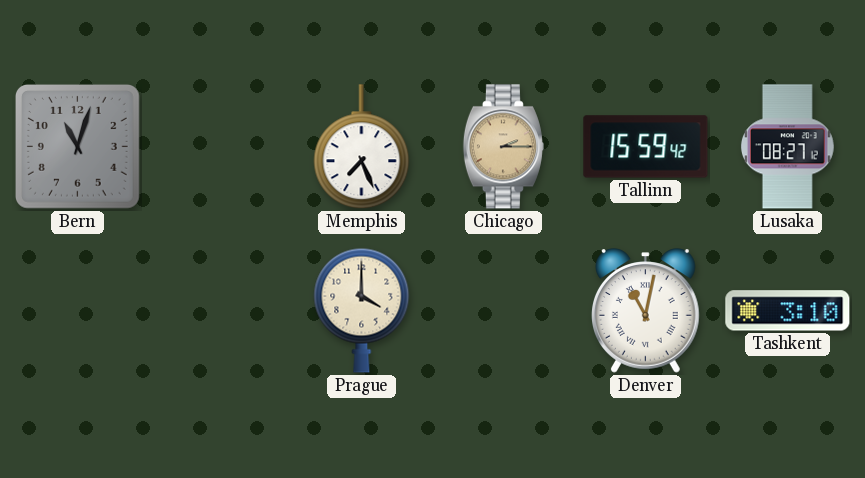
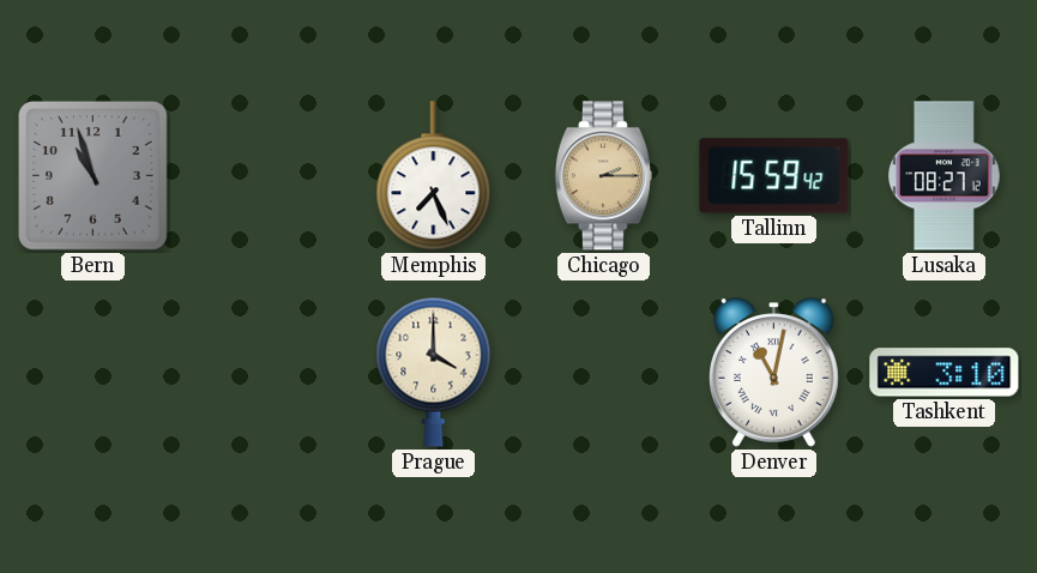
Bern: 11:03 -> 10:57
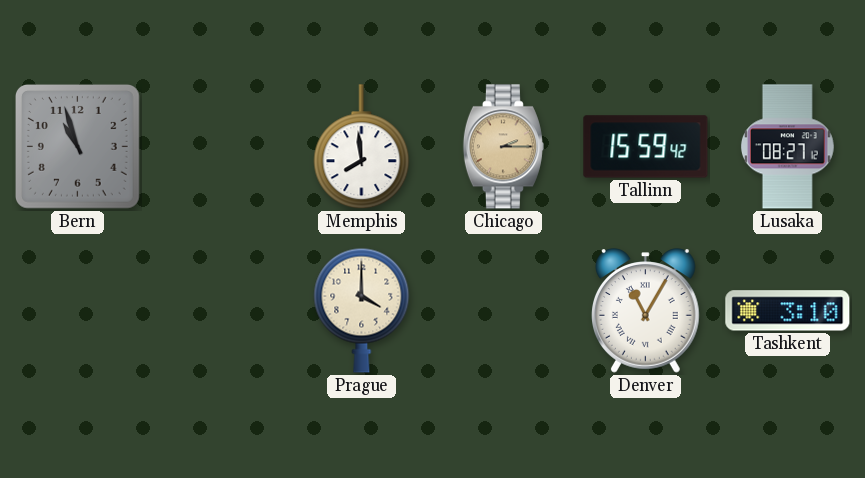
Memphis: 7:26 -> 7:59
Denver: 11:02 -> 11:05
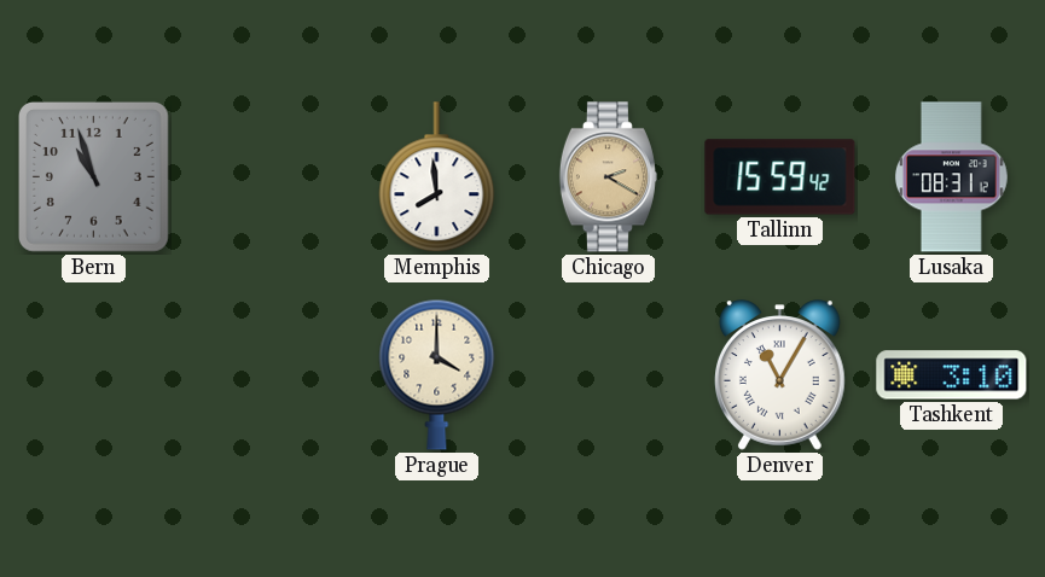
Chicago: 2:15 -> 2:20
Lusaka: 08:27 -> 08:31
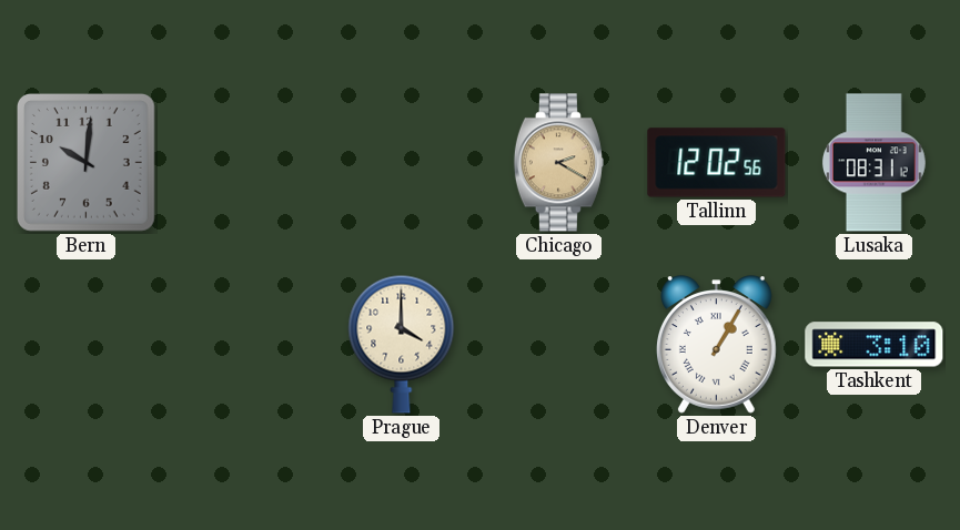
Bern: 10:57 -> 10:01
Memphis: 7:59 -> none
Tallinn: 15:59 -> 12:02
Denver: 11:05 -> 1:05
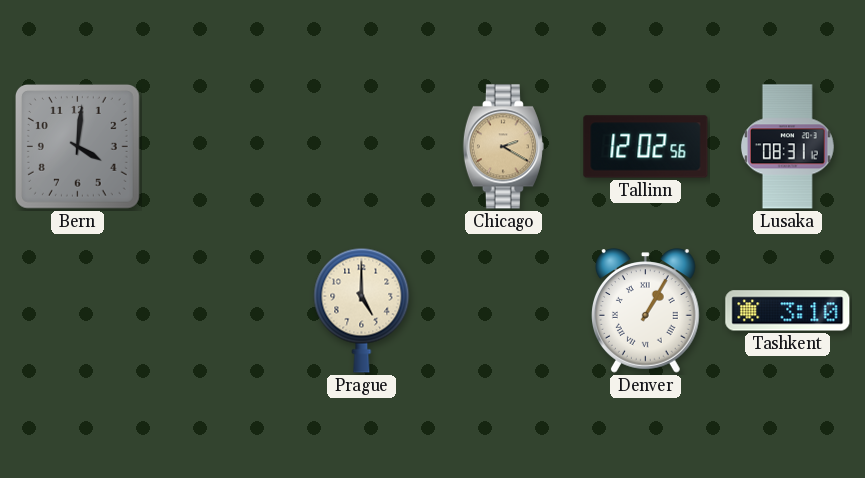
Bern: 10:01 -> 4:01
Prague: 4:00 -> 5:00
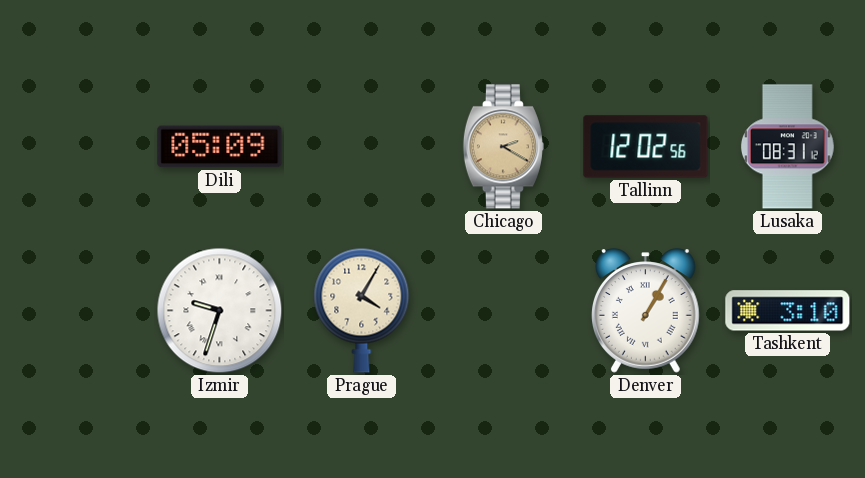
Bern: 4:01 -> none
Dili: none -> 05:09
Izmir: none -> 9:33
Prague: 5:00 -> 4:05
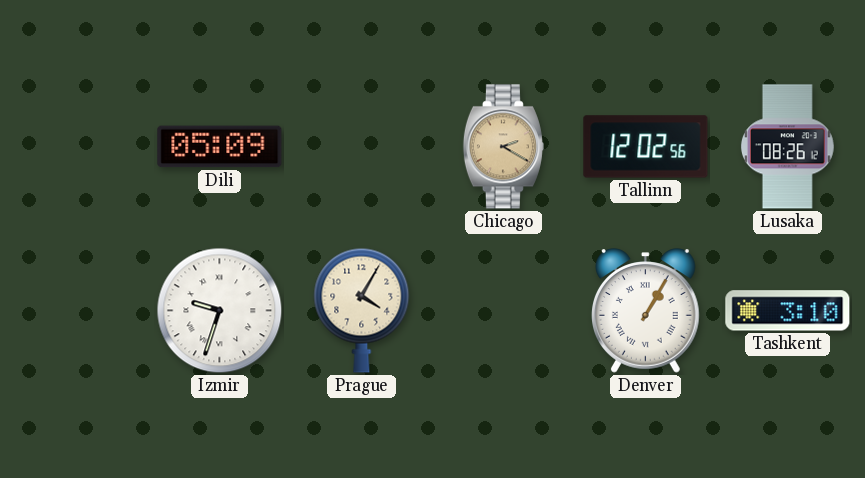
Lusaka: 08:31 -> 08:26
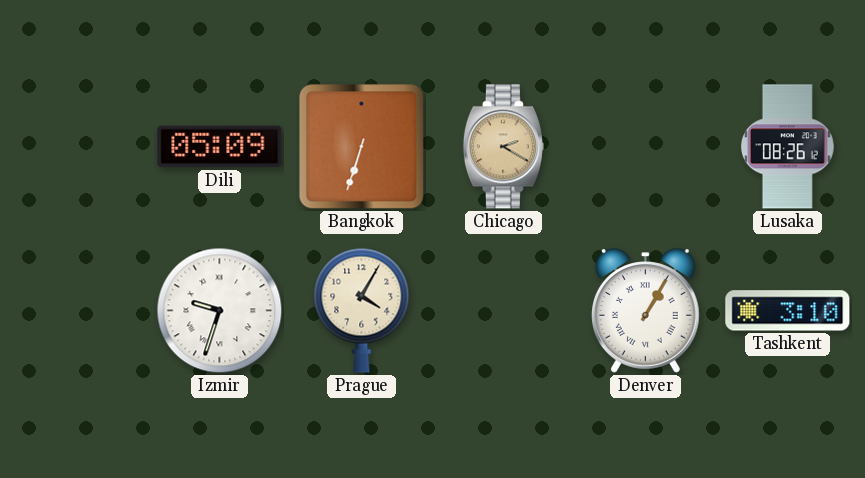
Bangkok: none -> 6:33
Tallinn: 12:02 -> none
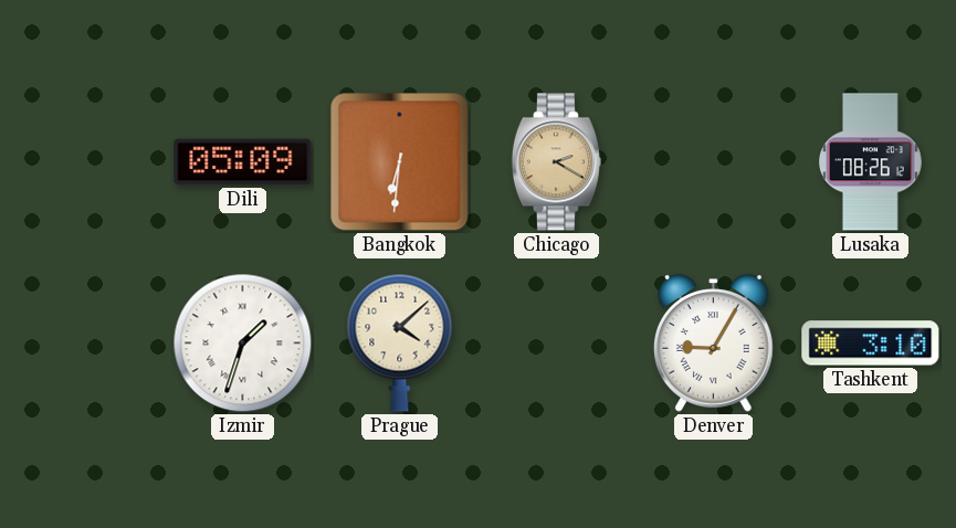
Bangkok: 6:33 -> 6:31
Izmir: 9:33 -> 1:33
Prague: 4:05 -> 4:08
Denver: 1:05 -> 9:05
